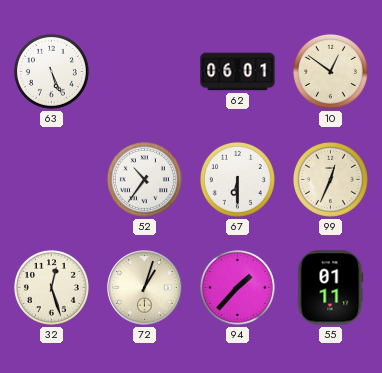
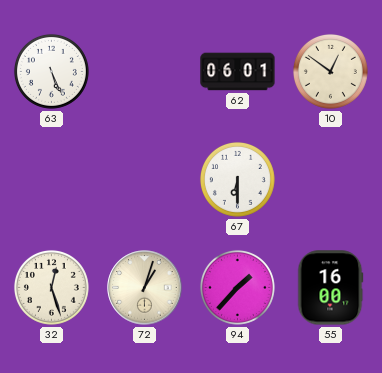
52: 10:36 -> none
99: 12:34 -> none
55: 01:11 -> 16:00
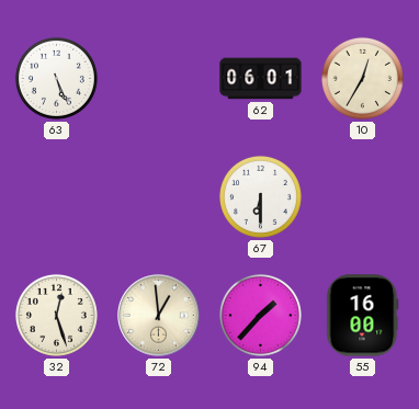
10: 12:51 -> 12:35
72: 1:03 -> 12:59
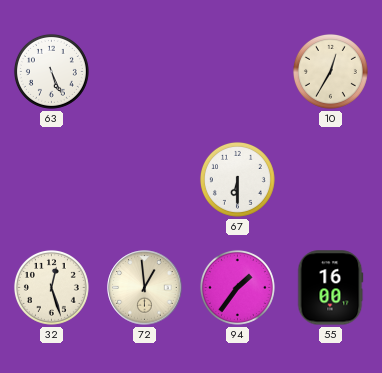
62: 06:01 -> none
94: 1:37 -> 1:36
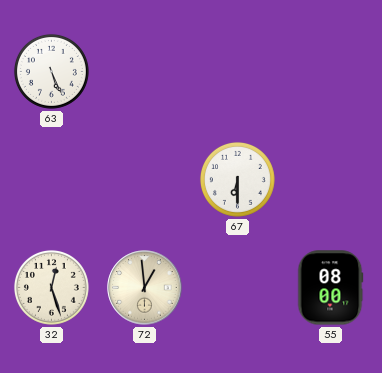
10: 12:35 -> none
94: 1:36 -> none
55: 16:00 -> 08:00
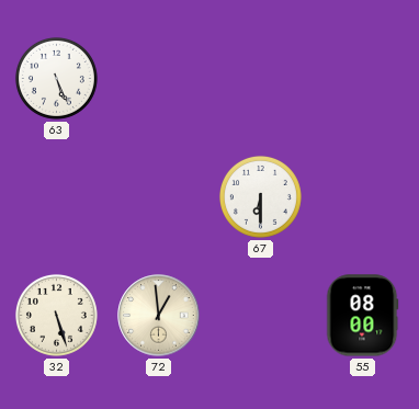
32: 12:27 -> 5:27
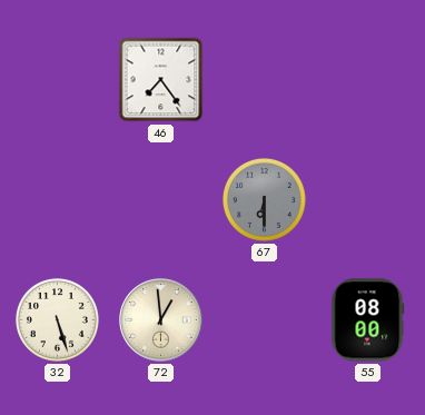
63: 5:26 -> none
46: none -> 7:24
67 dial: white -> grey
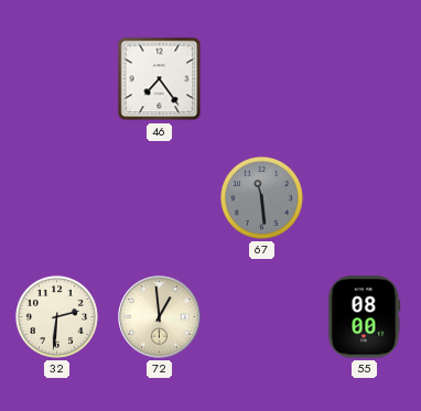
67: 6:30 -> 11:29
32: 5:27 -> 2:31
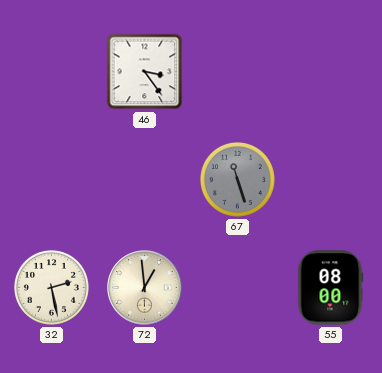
46: 7:24 -> 3:24
67: 11:29 -> 11:27
32: 2:31 -> 2:28
